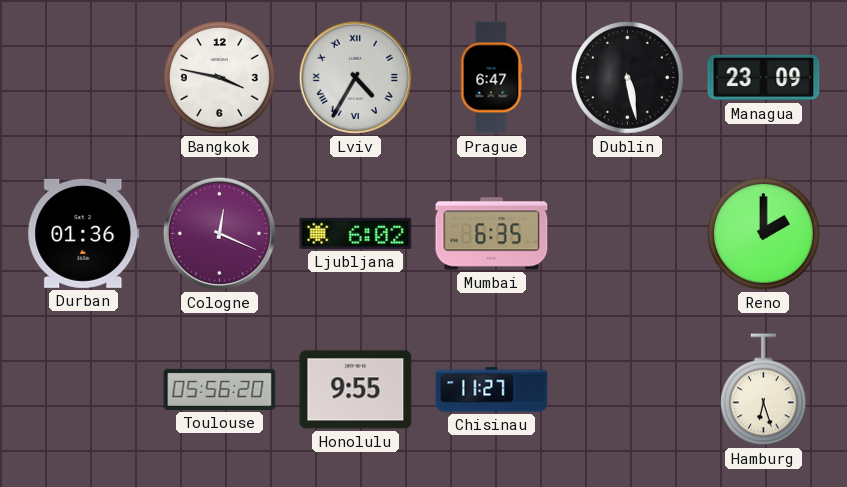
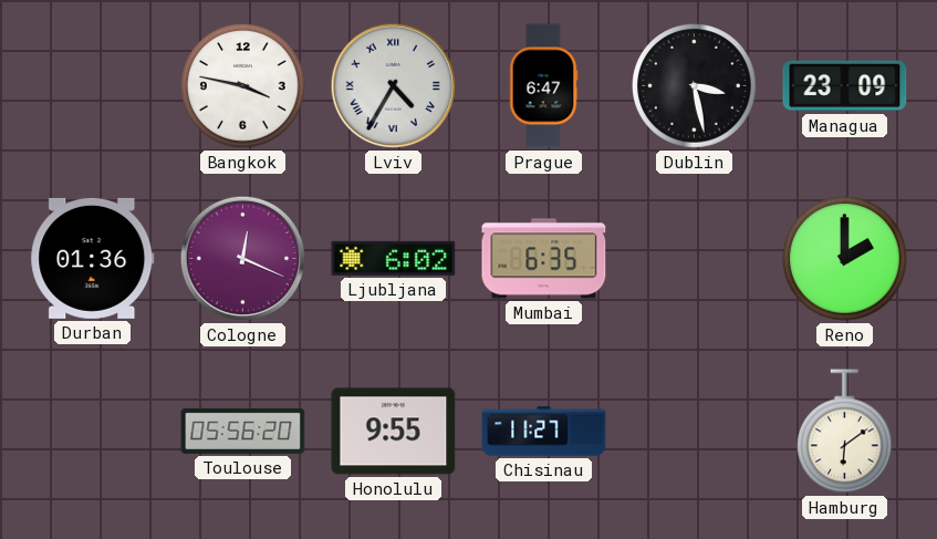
Dublin: 5:28 -> 3:28
Hamburg: 6:27 -> 6:09
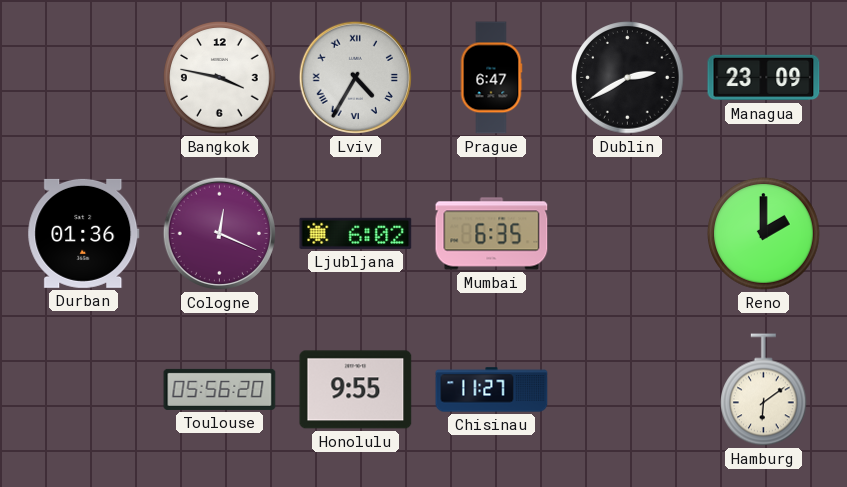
Dublin: 3:28 -> 2:40
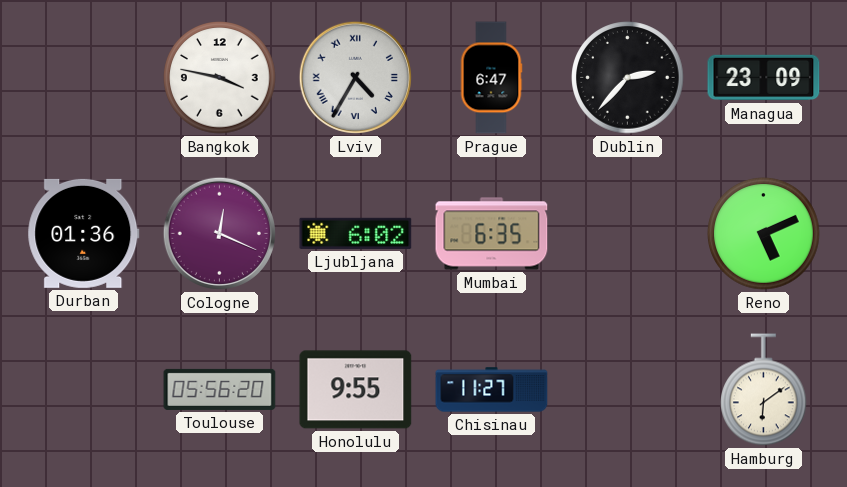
Dublin: 2:40 -> 2:37
Reno: 2:00 -> 5:11
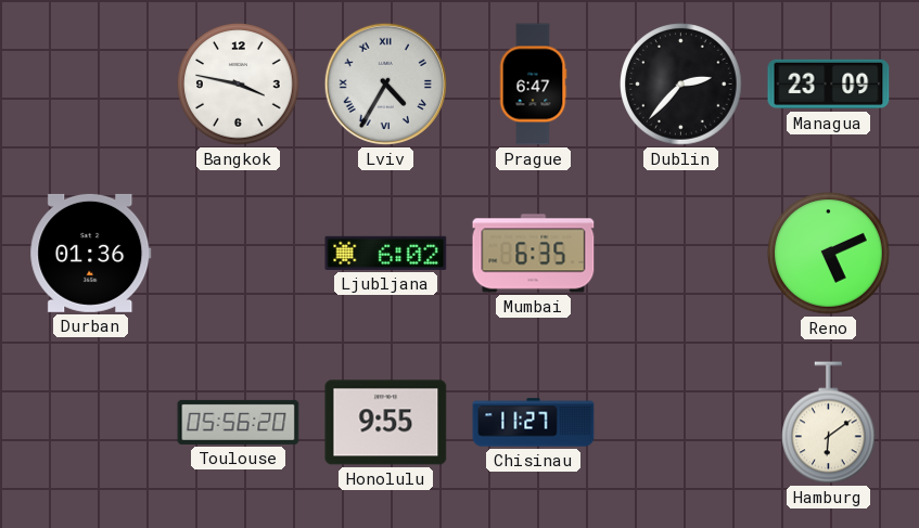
Cologne: 12:19 -> none
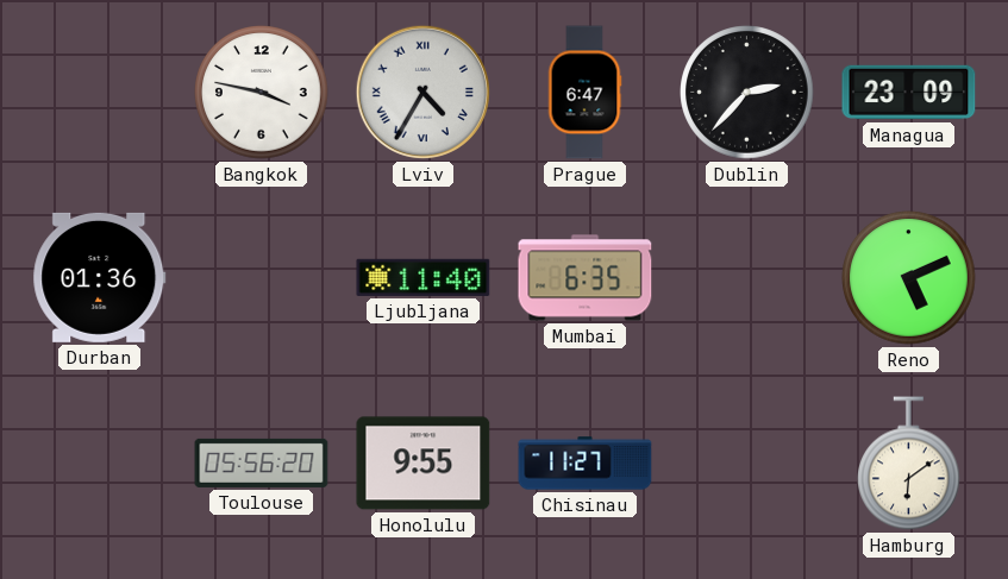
Ljubljana: 6:02 -> 11:40
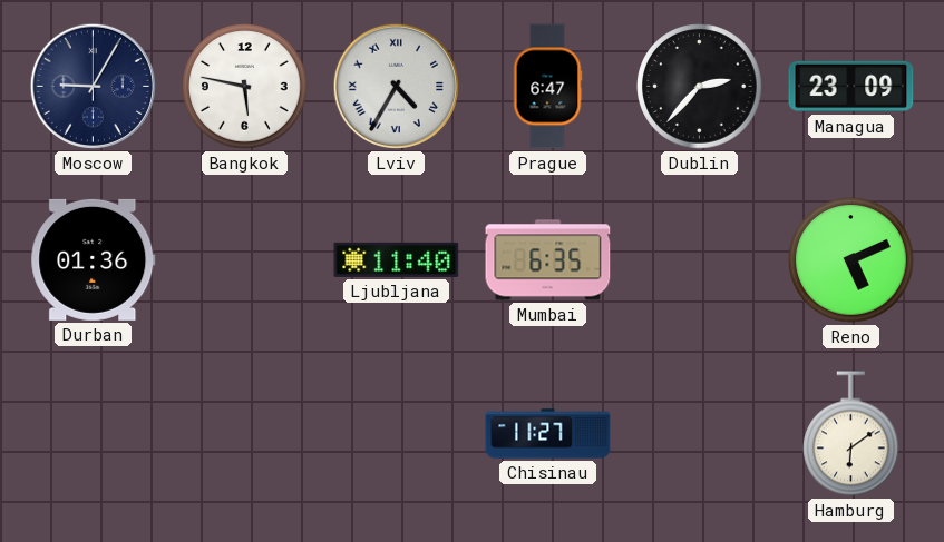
Moscow: none -> 9:05
Bangkok: 3:47 -> 5:47
Toulouse: 05:56 -> none
Honolulu: 9:55 -> none
